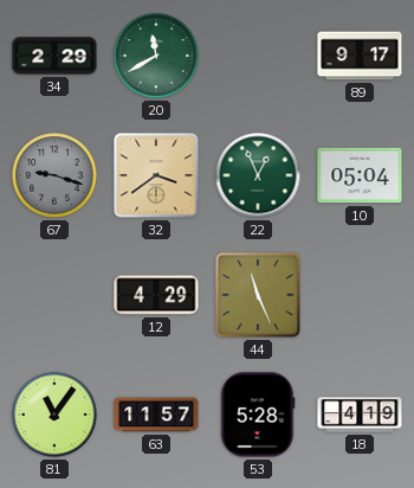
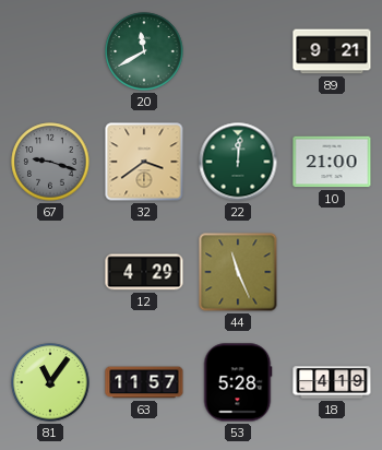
34: 2:29 -> none
89: 9:17 -> 9:21
22: 12:56 -> 12:01
10: 05:04 -> 21:00
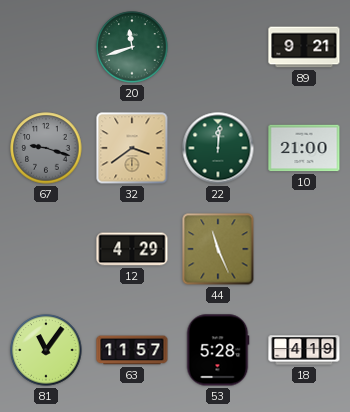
20: 11:40 -> 11:42
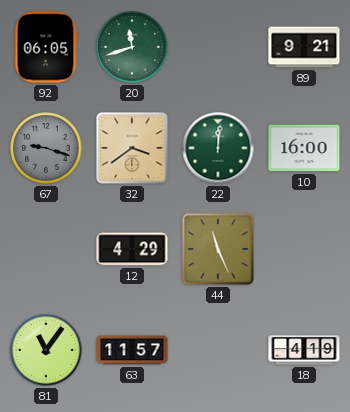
92: none -> 06:05
10: 21:00 -> 16:00
53: 5:28 -> none
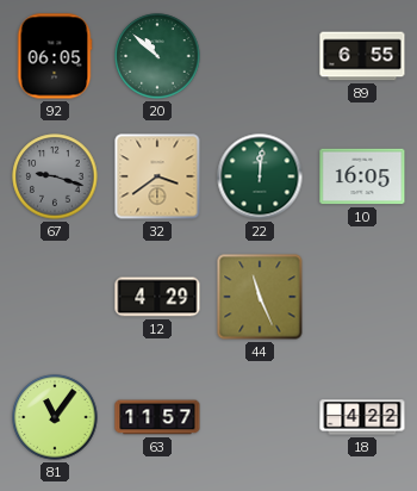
20: 11:42 -> 10:52
89: 9:21 -> 6:55
10: 16:00 -> 16:05
18: 4:19 -> 4:22
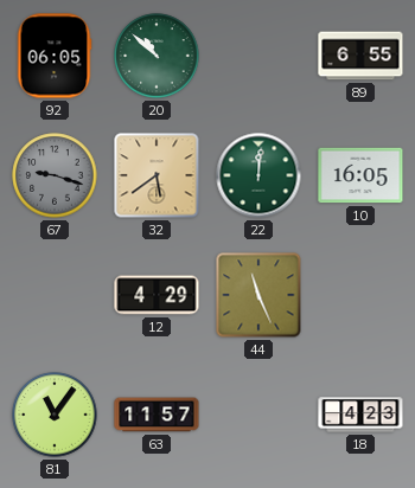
32: 3:39 -> 5:39
18: 4:22 -> 4:23
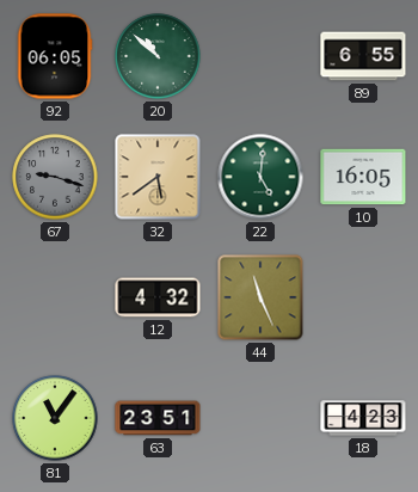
22: 12:01 -> 5:01
12: 4:29 -> 4:32
63: 11:57 -> 23:51
